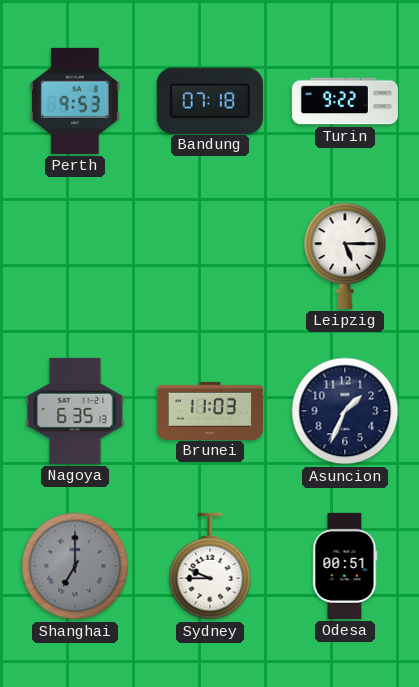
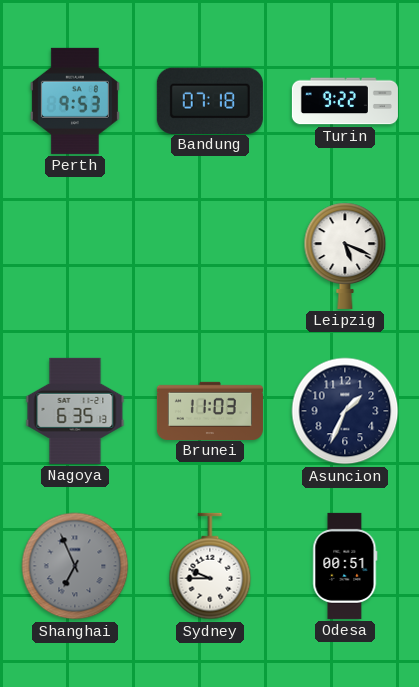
Leipzig: 5:15 -> 5:19
Shanghai: 7:00 -> 6:56
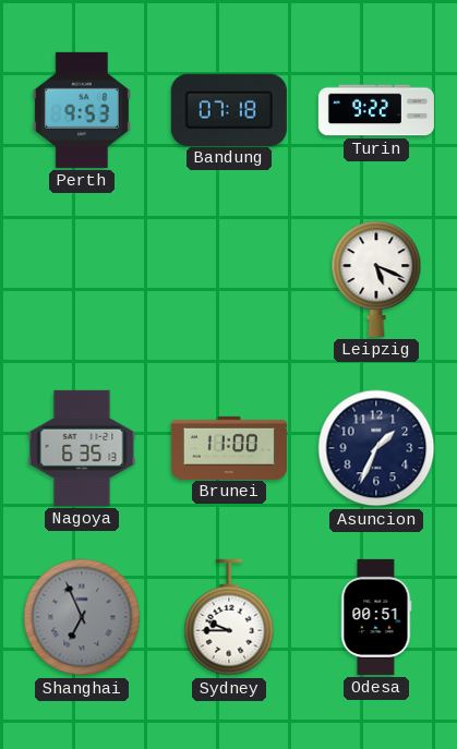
Brunei: 11:03 -> 11:00
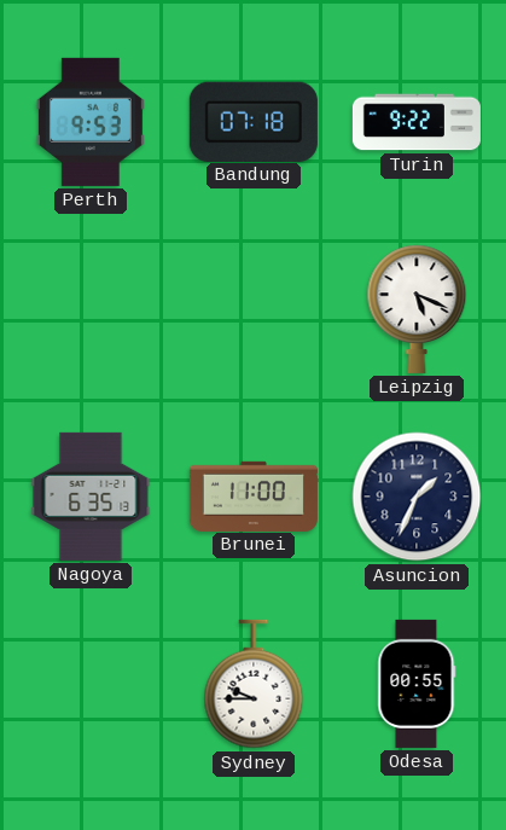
Shanghai: 6:56 -> none
Odesa: 00:51 -> 00:55
